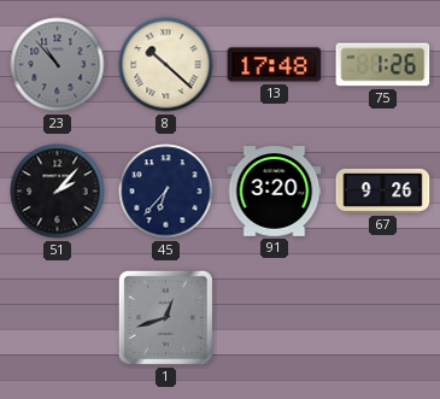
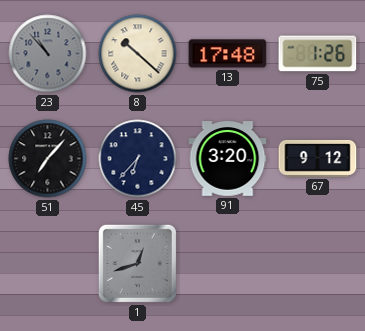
51: 2:07 -> 7:07
67: 9:26 -> 9:12
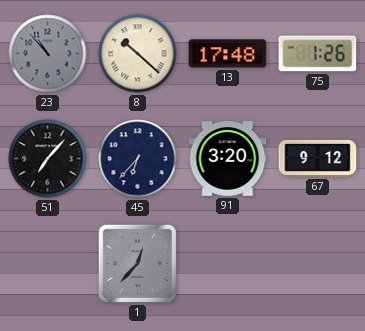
1: 12:42 -> 12:37
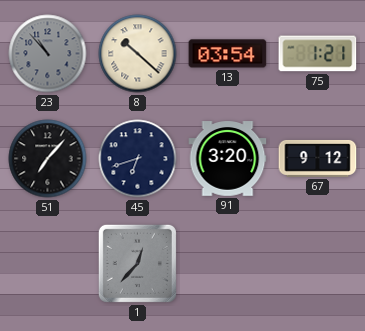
13: 17:48 -> 03:54
75: 1:26 -> 1:21
45: 6:37 -> 6:42
